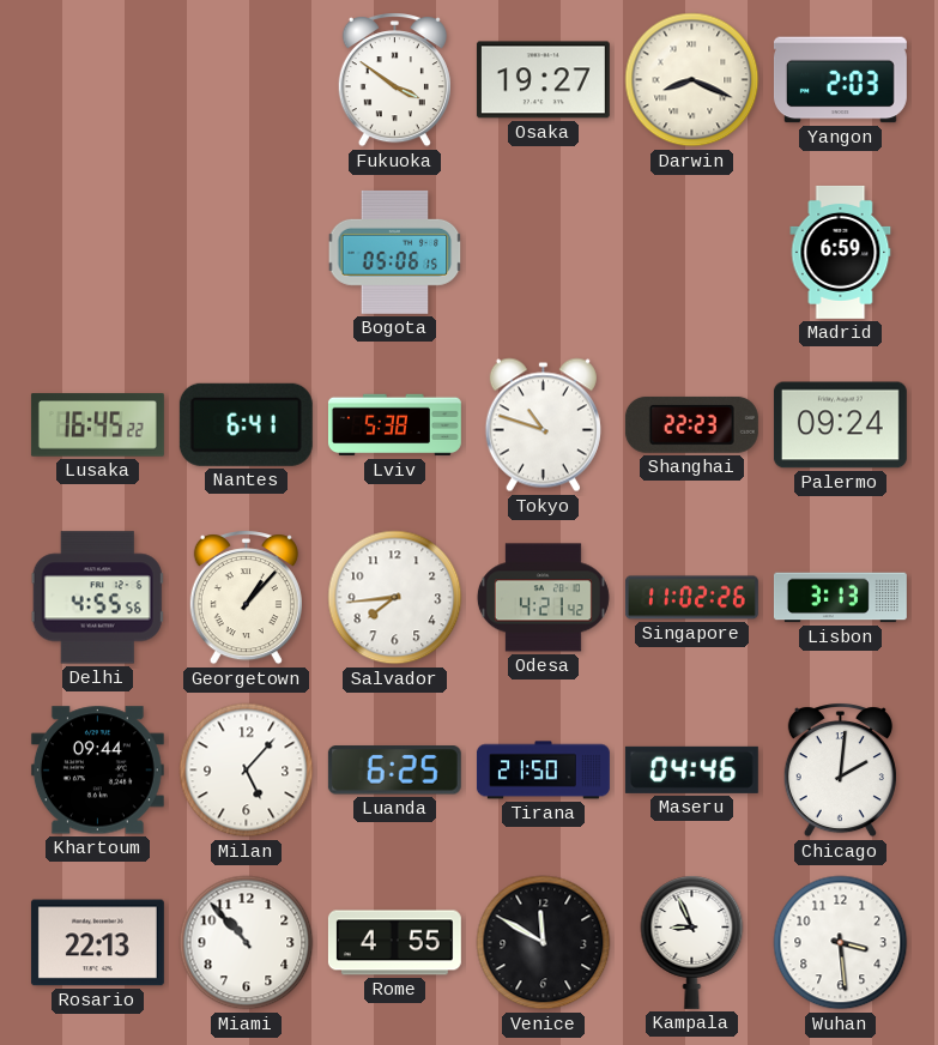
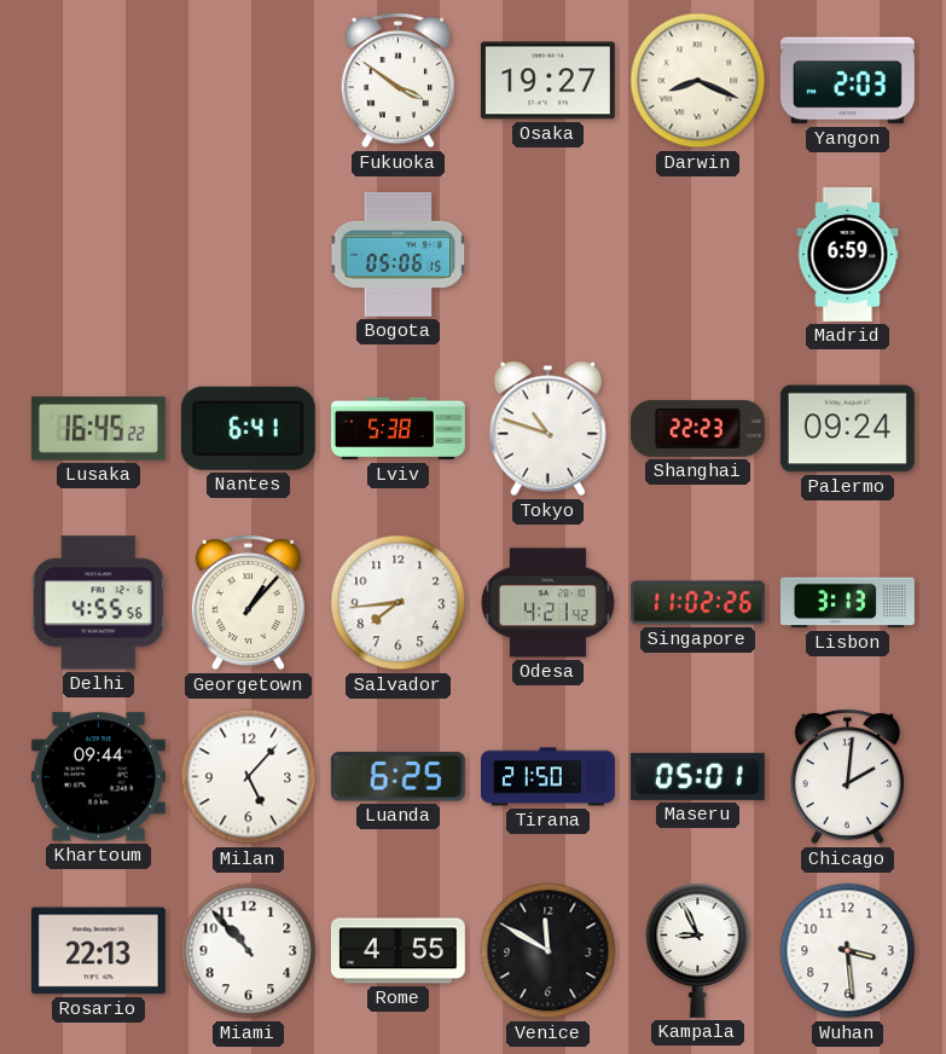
Maseru: 04:46 -> 05:01
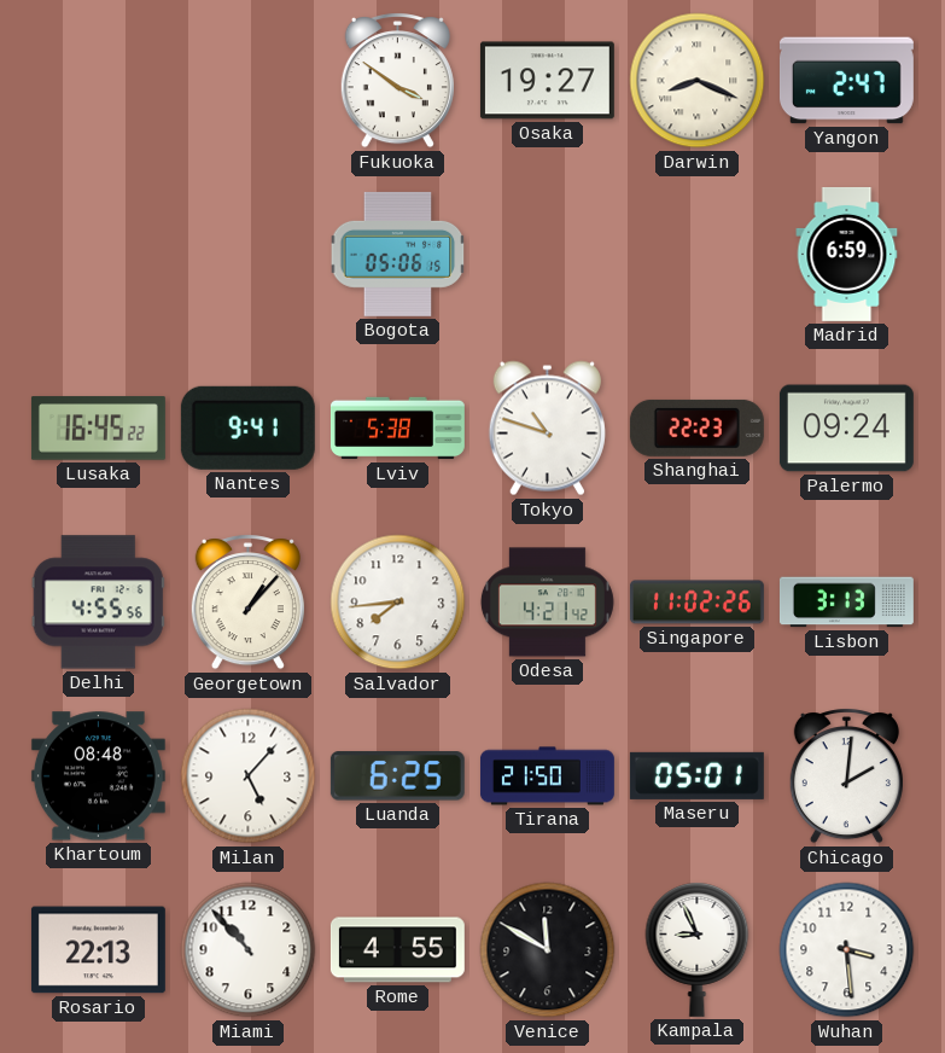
Yangon: 2:03 -> 2:47
Nantes: 6:41 -> 9:41
Khartoum: 09:44 -> 08:48
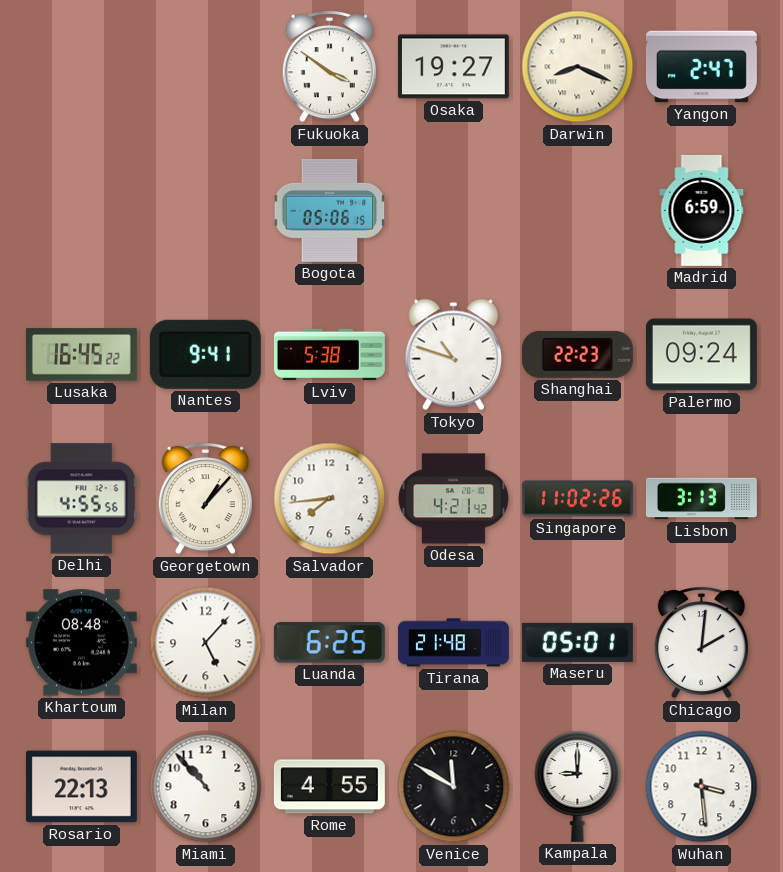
Tirana: 21:50 -> 21:48
Kampala: 8:56 -> 9:00
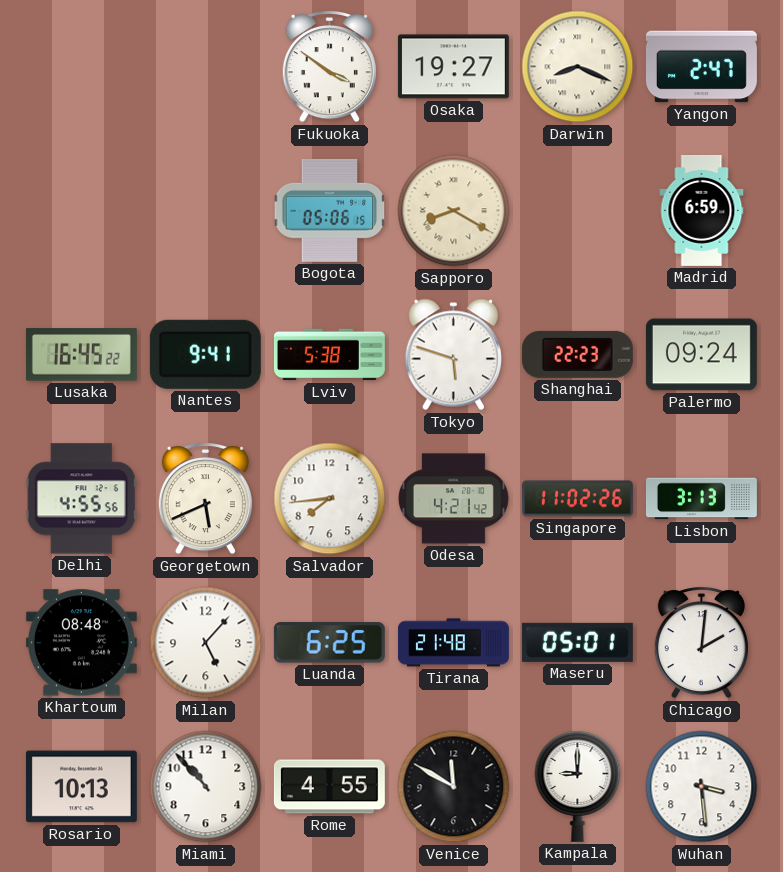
Sapporo: none -> 8:20
Tokyo: 10:48 -> 5:48
Georgetown: 1:07 -> 5:41
Rosario: 22:13 -> 10:13
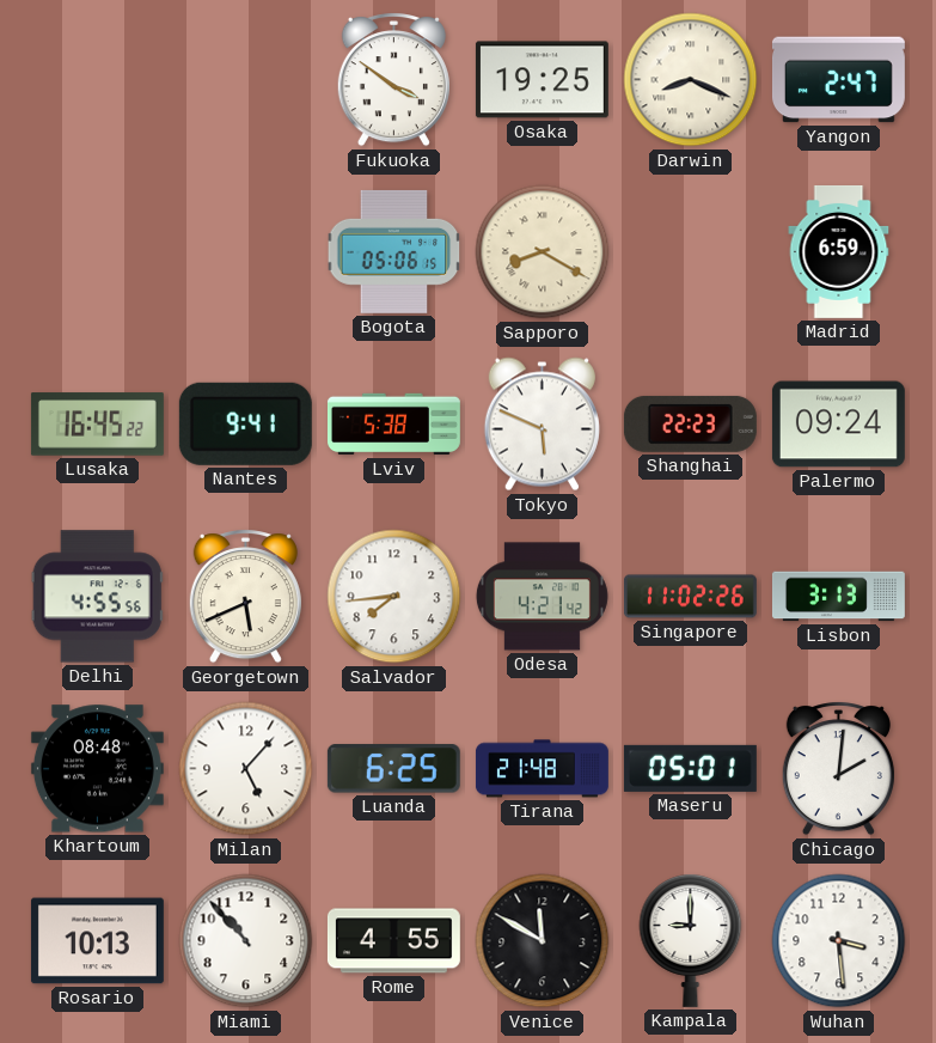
Osaka: 19:27 -> 19:25
Tokyo: 5:48 -> 5:49
